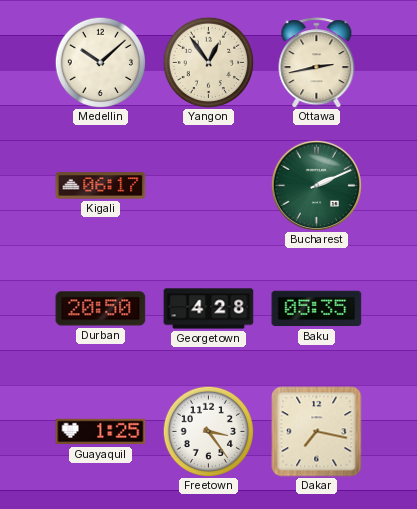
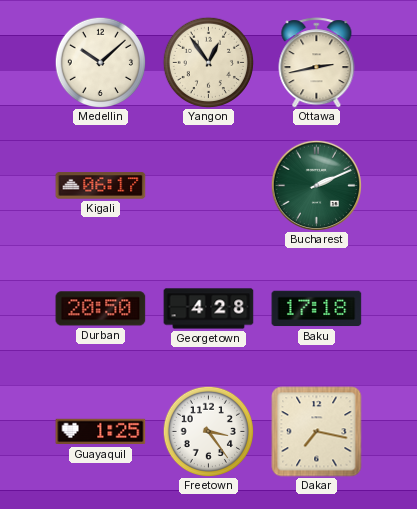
Baku: 05:35 -> 17:18
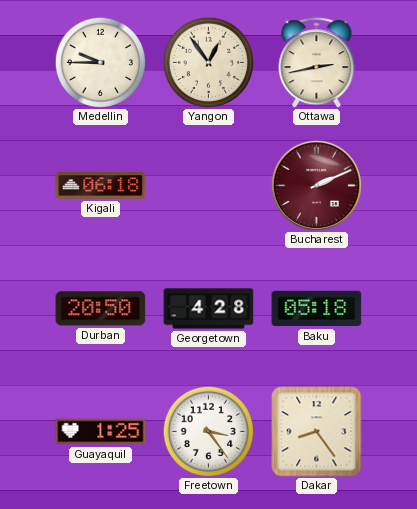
Medellin: 10:08 -> 9:45
Kigali: 06:17 -> 06:18
Bucharest dial: green -> burgundy
Baku: 17:18 -> 05:18
Dakar: 7:17 -> 8:24
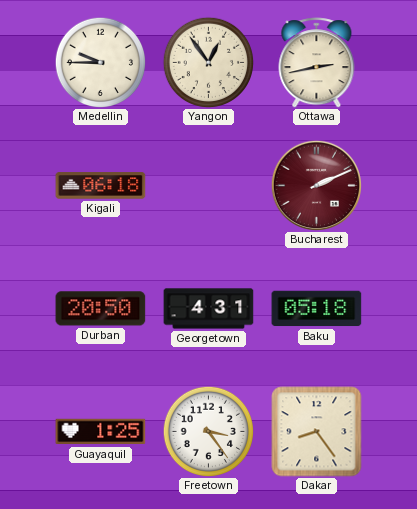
Georgetown: 4:28 -> 4:31
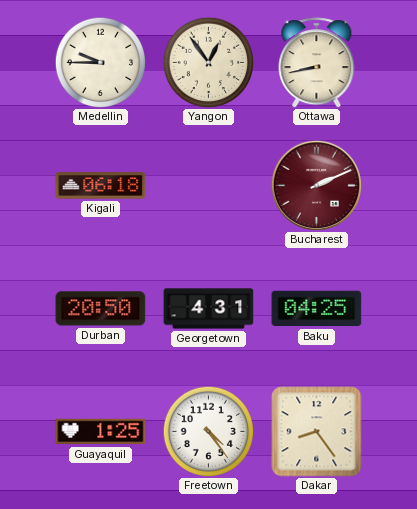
Ottawa: 2:43 -> 8:43
Baku: 05:18 -> 04:25
Freetown: 3:24 -> 4:24
